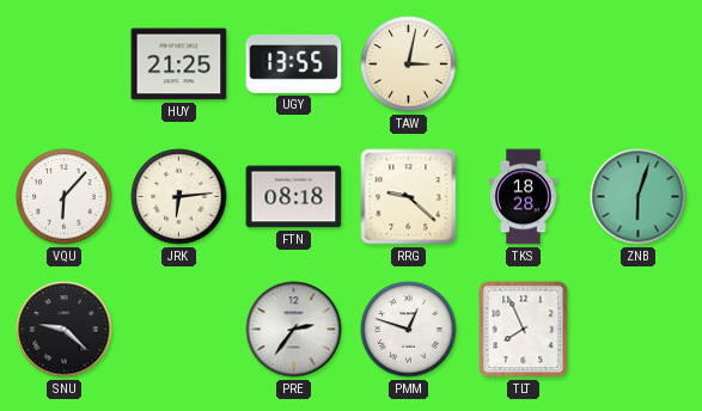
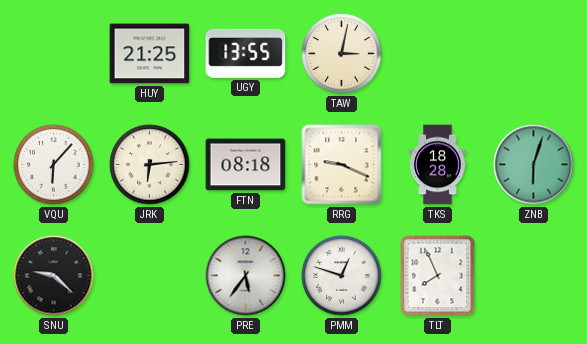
RRG: 9:22 -> 9:19
PRE: 2:36 -> 5:36
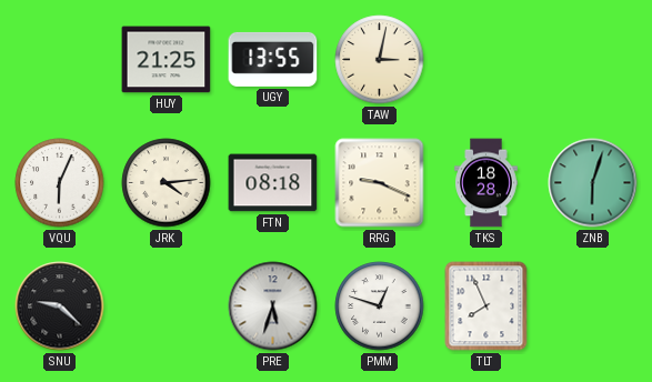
VQU: 6:07 -> 6:04
JRK: 6:14 -> 4:14
PRE: 5:36 -> 5:33
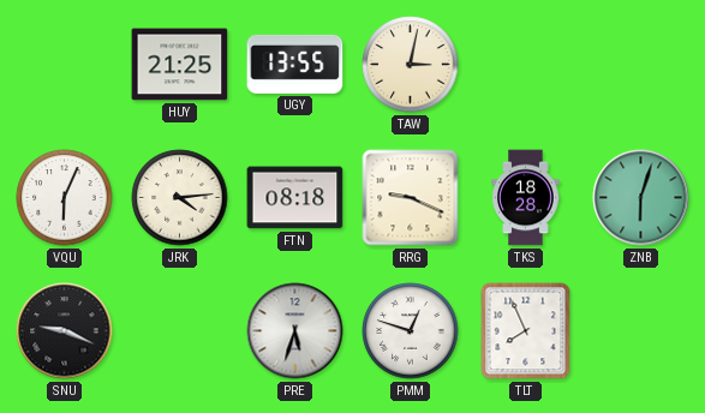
SNU: 9:22 -> 9:19
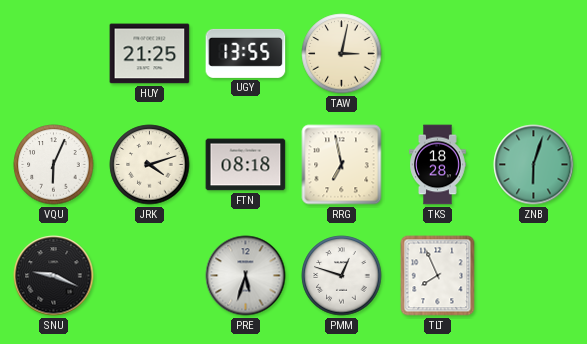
JRK: 4:14 -> 4:12
RRG: 9:19 -> 6:58
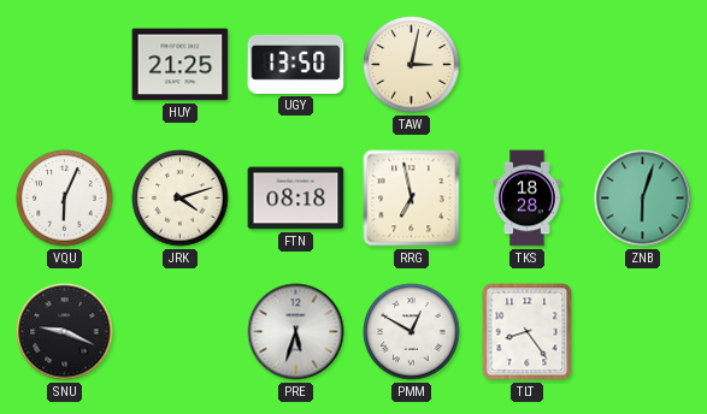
UGY: 13:55 -> 13:50
PMM: 12:48 -> 12:50
TLT: 7:56 -> 8:24
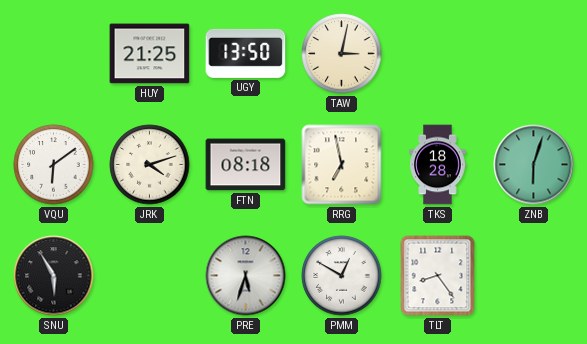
VQU: 6:04 -> 6:09
SNU: 9:19 -> 5:55
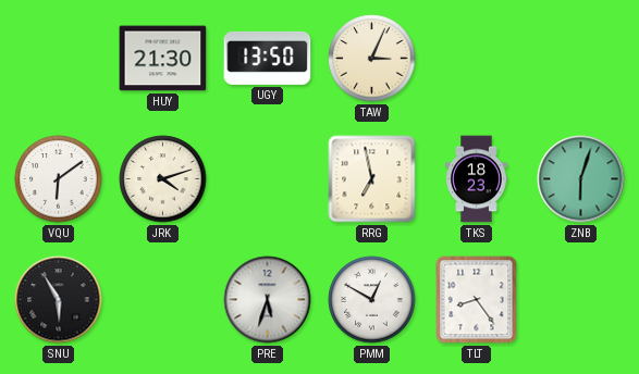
HUY: 21:25 -> 21:30
TAW: 3:02 -> 3:04
FTN: 08:18 -> none
TKS: 18:28 -> 18:23
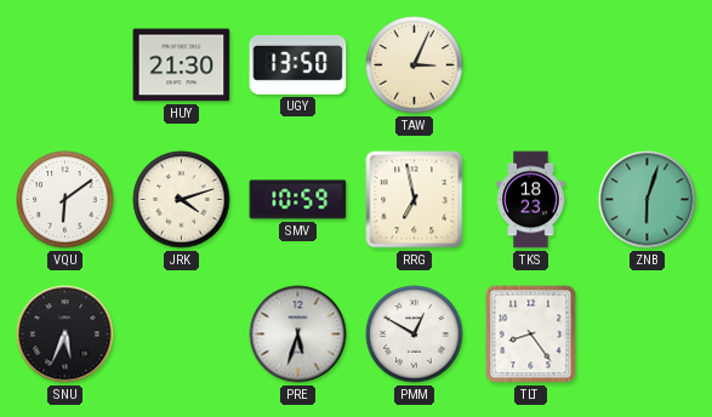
SMV: none -> 10:59
SNU: 5:55 -> 5:34
